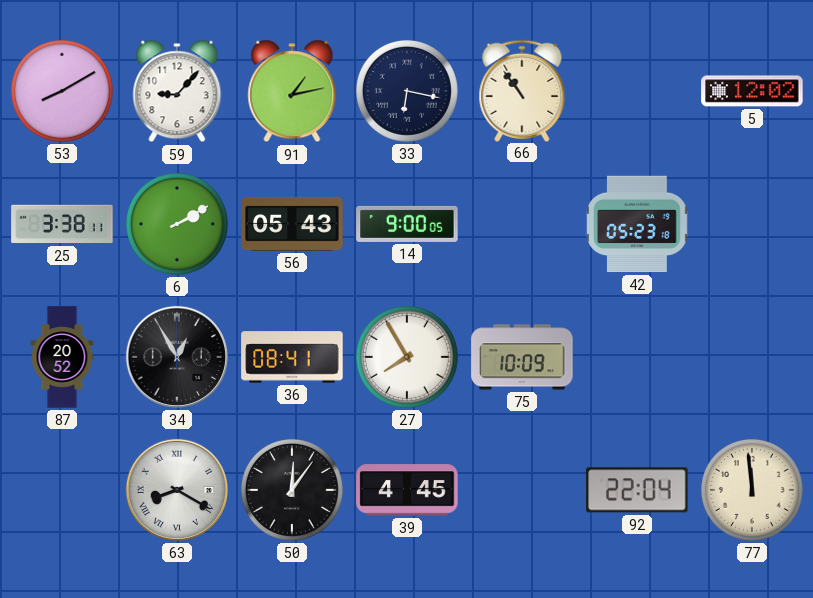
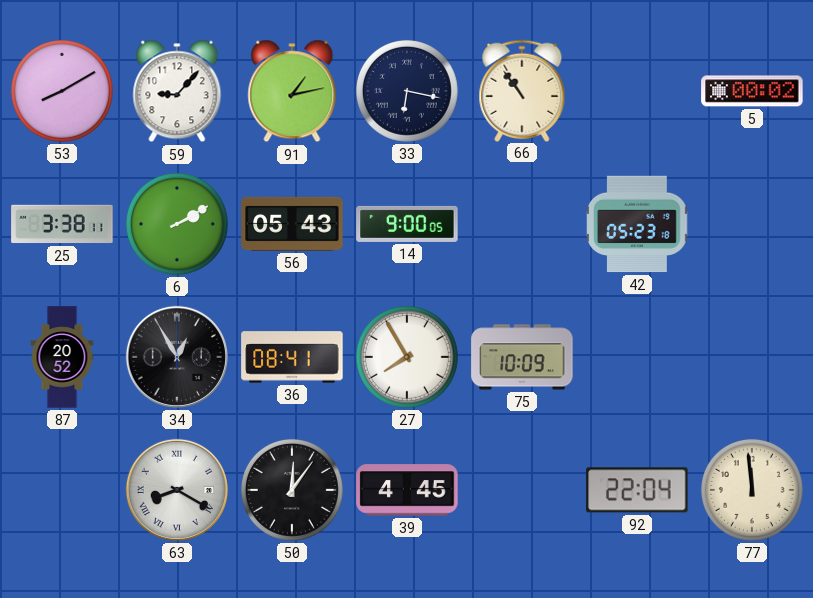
5: 12:02 -> 00:02
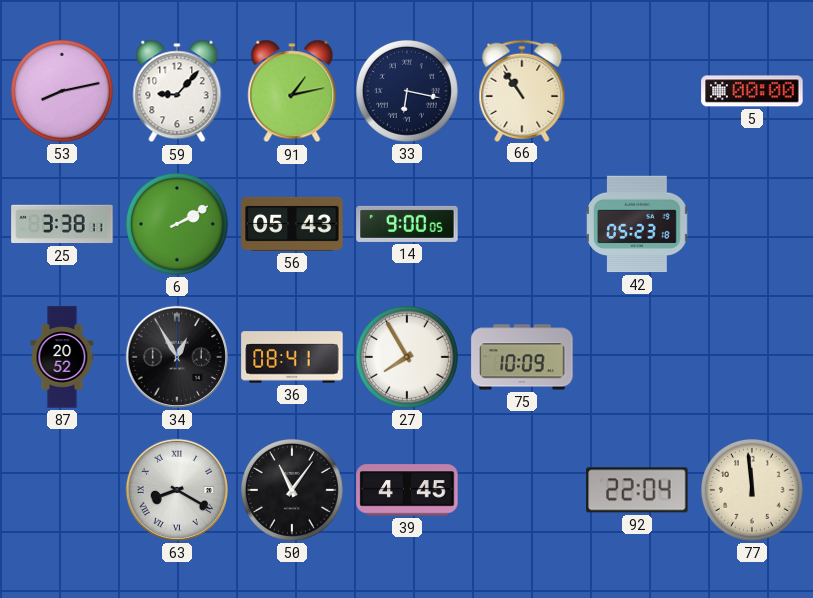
53: 8:10 -> 8:13
5: 00:02 -> 00:00
50: 12:06 -> 11:06
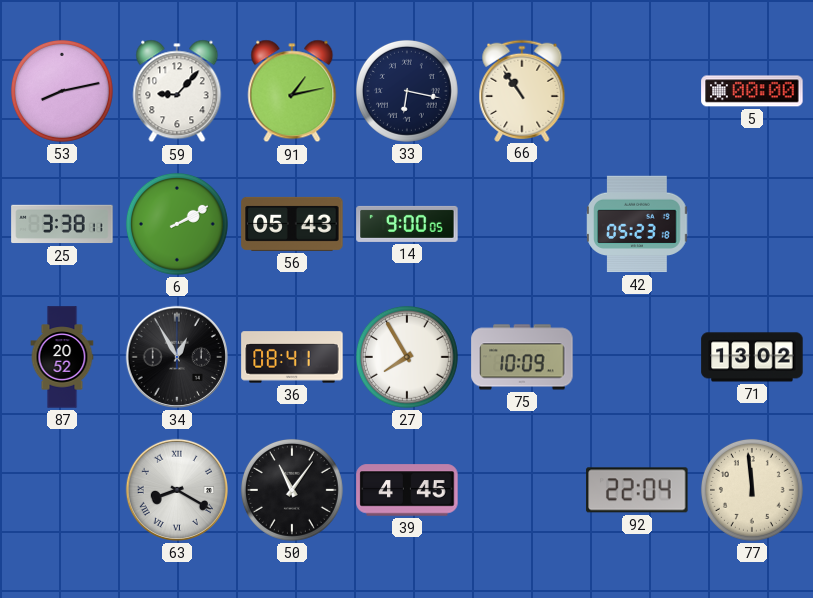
71: none -> 13:02
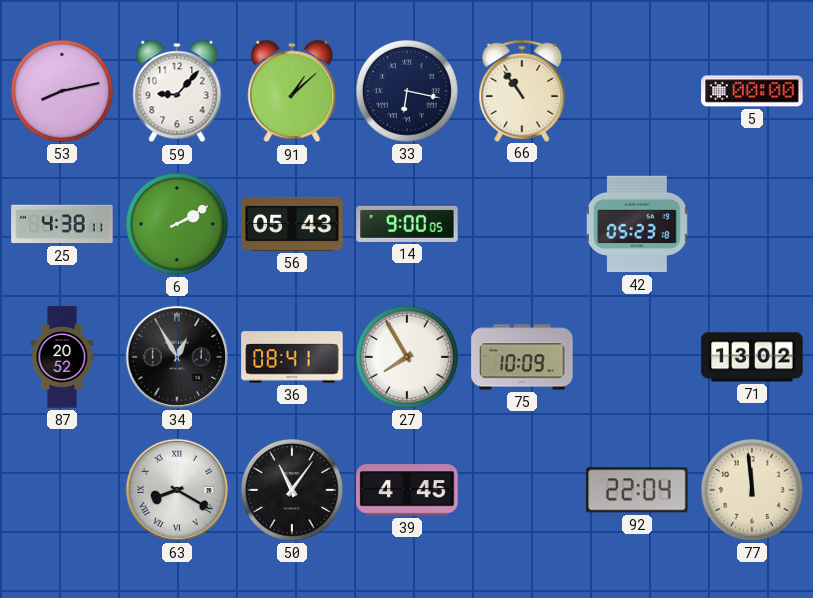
91: 1:13 -> 1:08
25: 3:38 -> 4:38
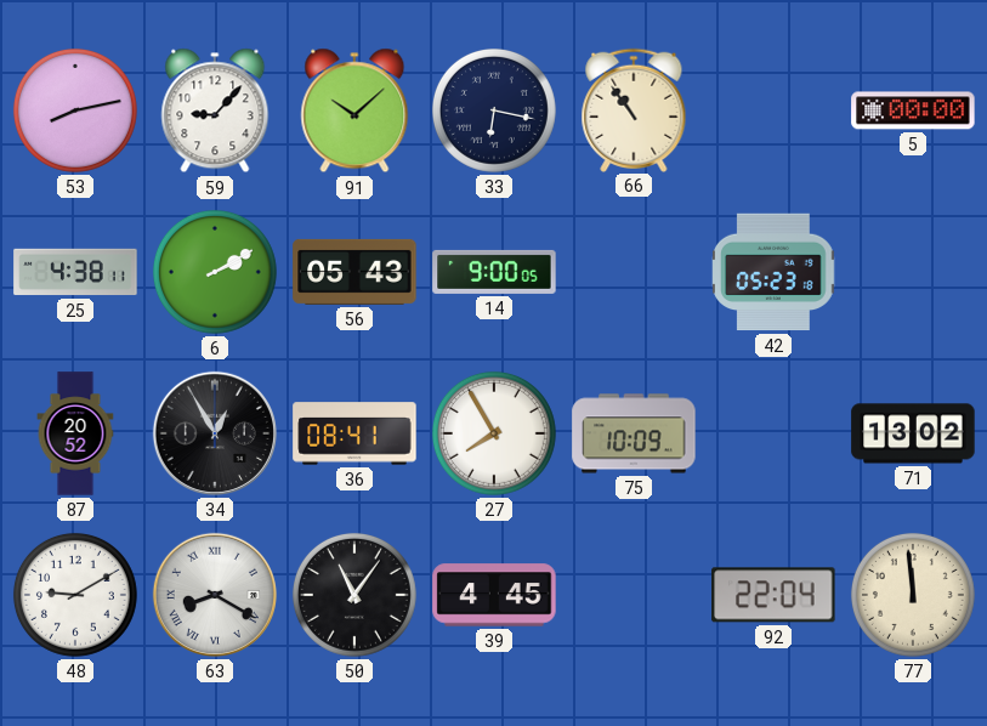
91: 1:08 -> 10:08
48: none -> 9:10
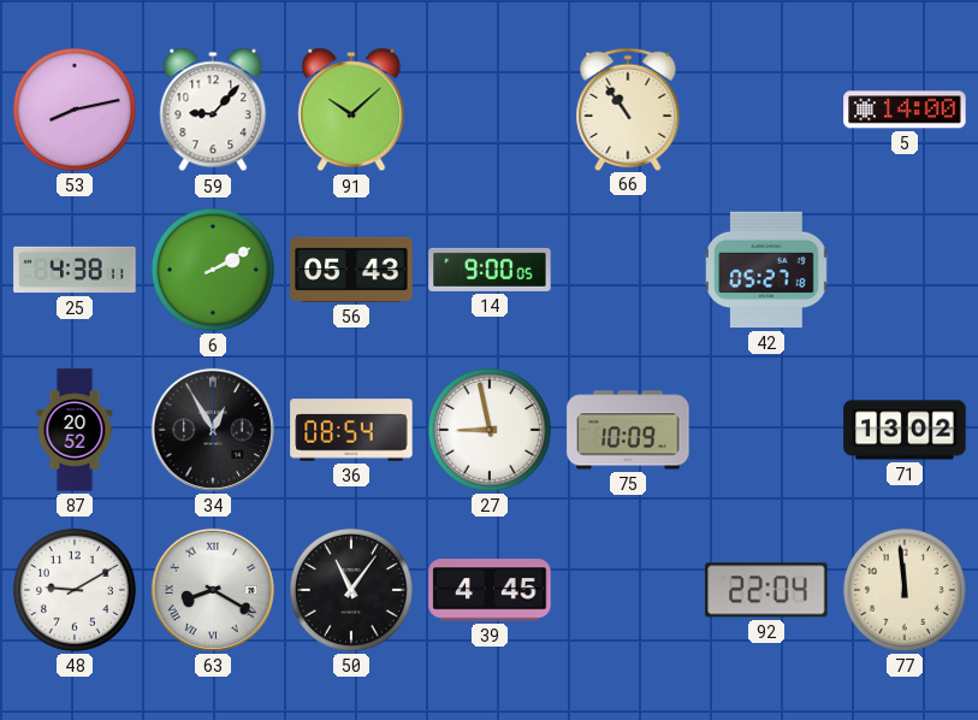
33: 6:17 -> none
5: 00:00 -> 14:00
42: 05:23 -> 05:27
36: 08:41 -> 08:54
27: 7:55 -> 8:58
